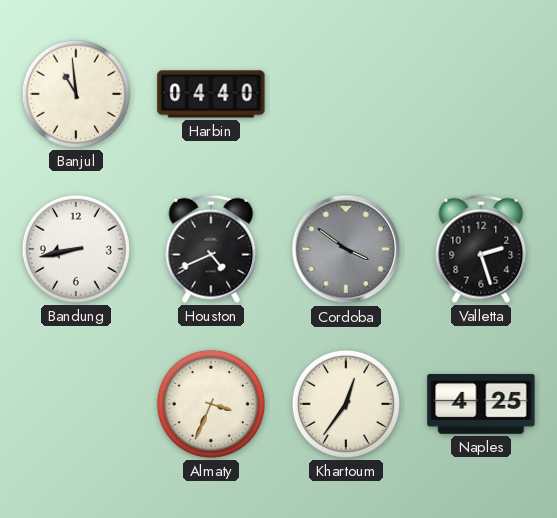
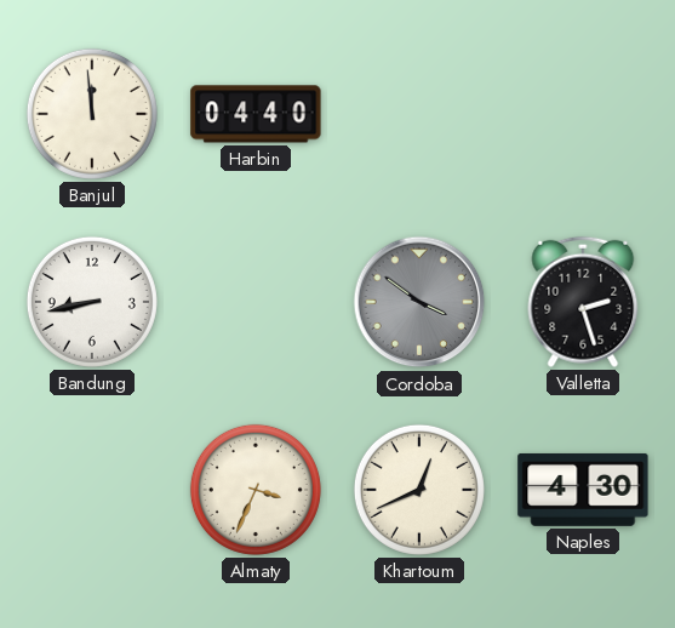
Banjul: 10:59 -> 11:59
Houston: 4:41 -> none
Khartoum: 12:36 -> 12:41
Naples: 4:25 -> 4:30
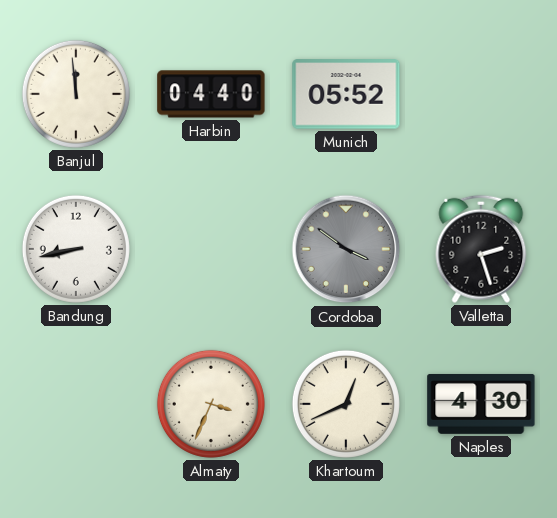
Munich: none -> 05:52
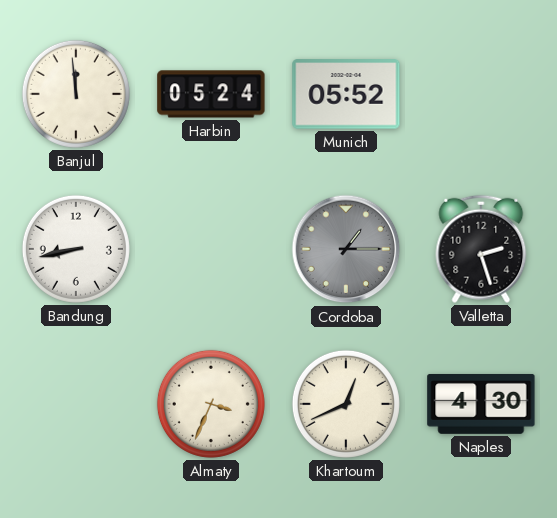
Harbin: 04:40 -> 05:24
Cordoba: 3:51 -> 1:15
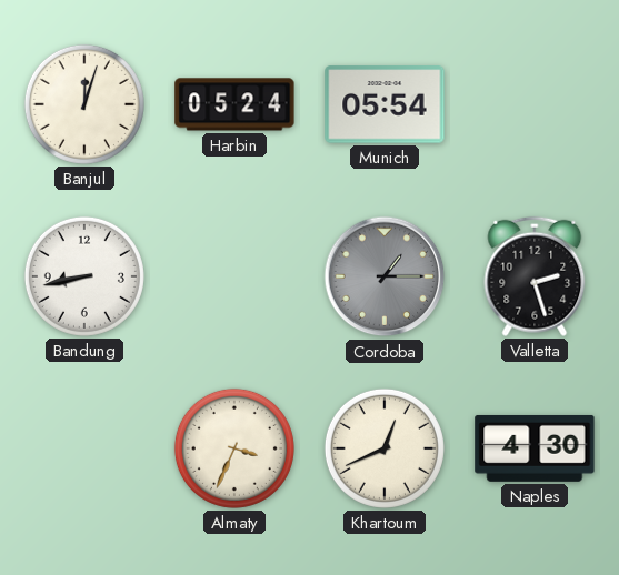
Banjul: 11:59 -> 12:03
Munich: 05:52 -> 05:54
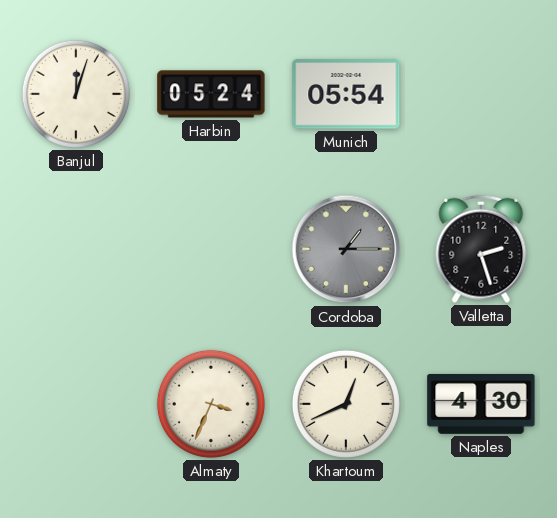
Bandung: 8:43 -> none
